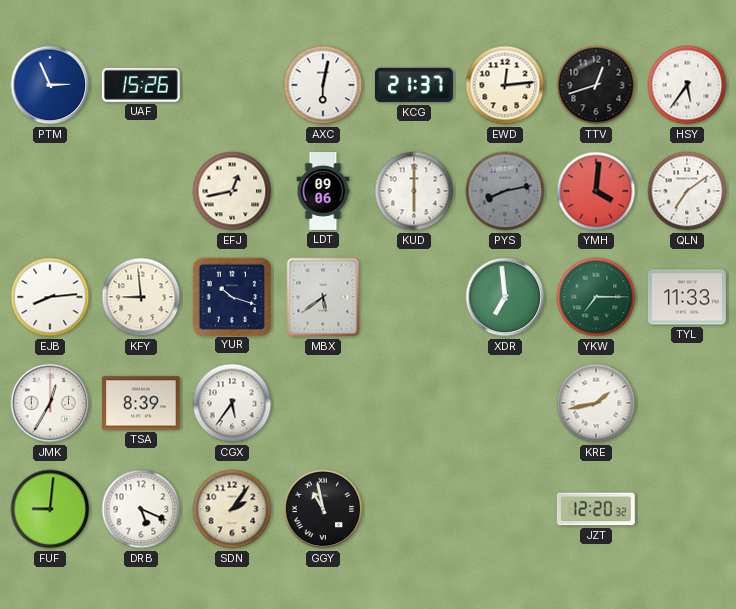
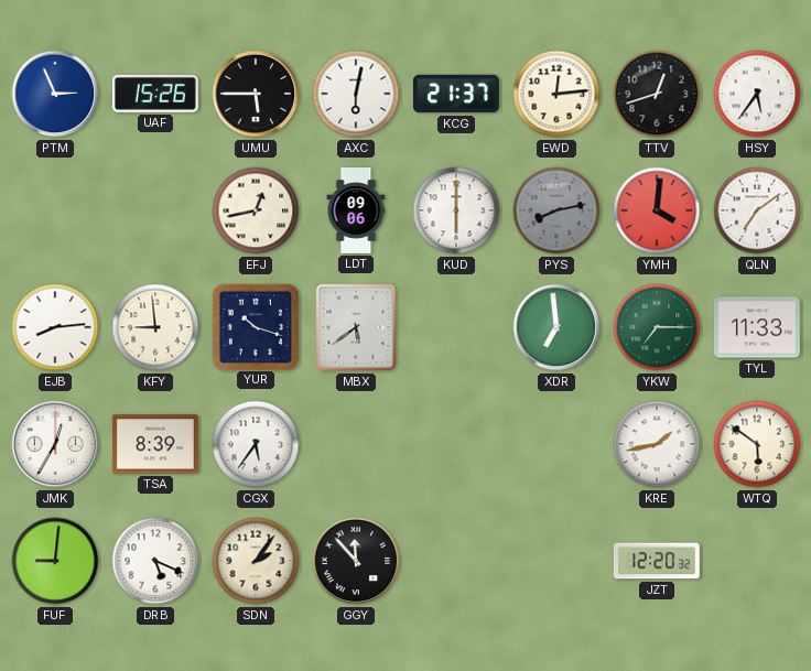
UMU: none -> 5:45
WTQ: none -> 5:51
GGY: 10:58 -> 11:53
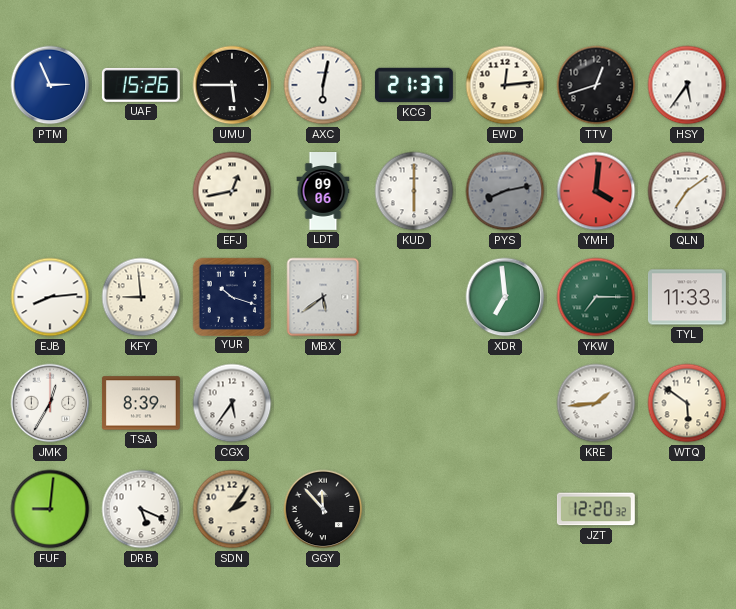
KRE: 1:43 -> 1:44
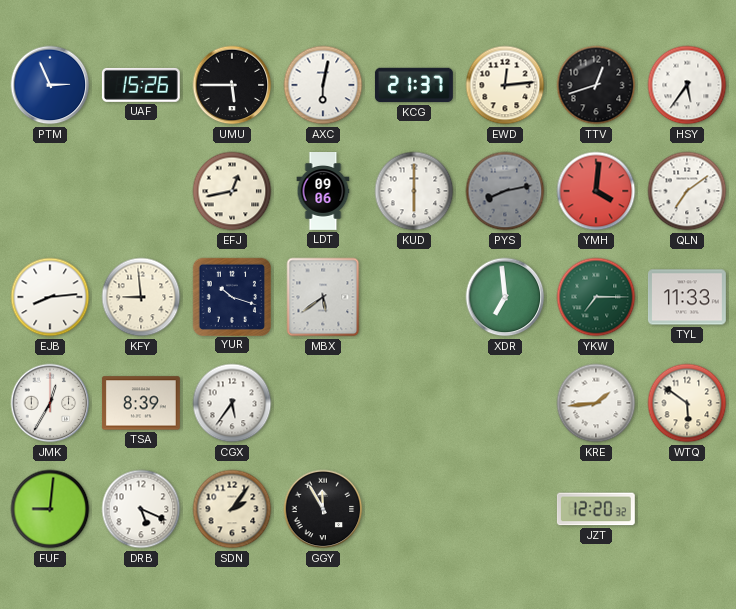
GGY: 11:53 -> 11:55
